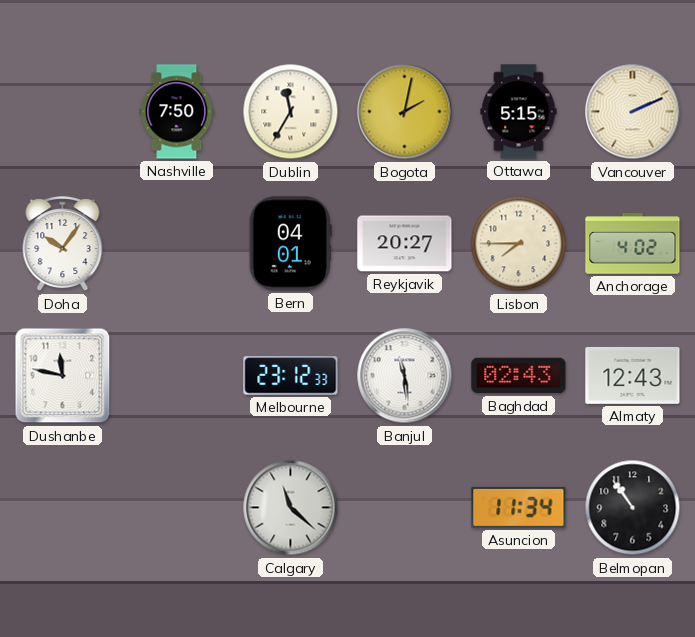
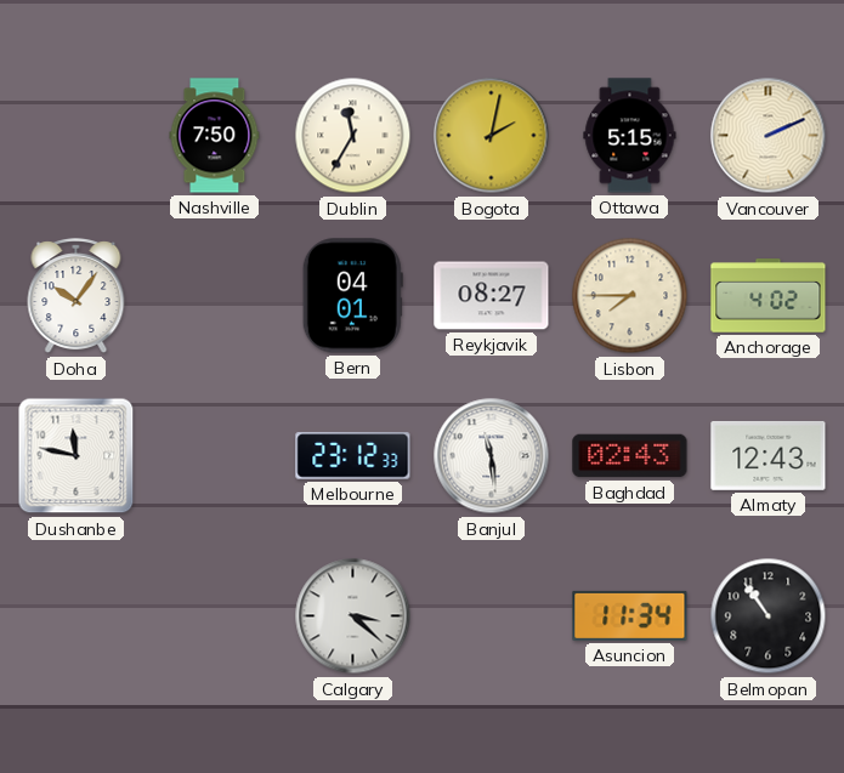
Reykjavik: 20:27 -> 08:27
Calgary: 11:22 -> 3:22
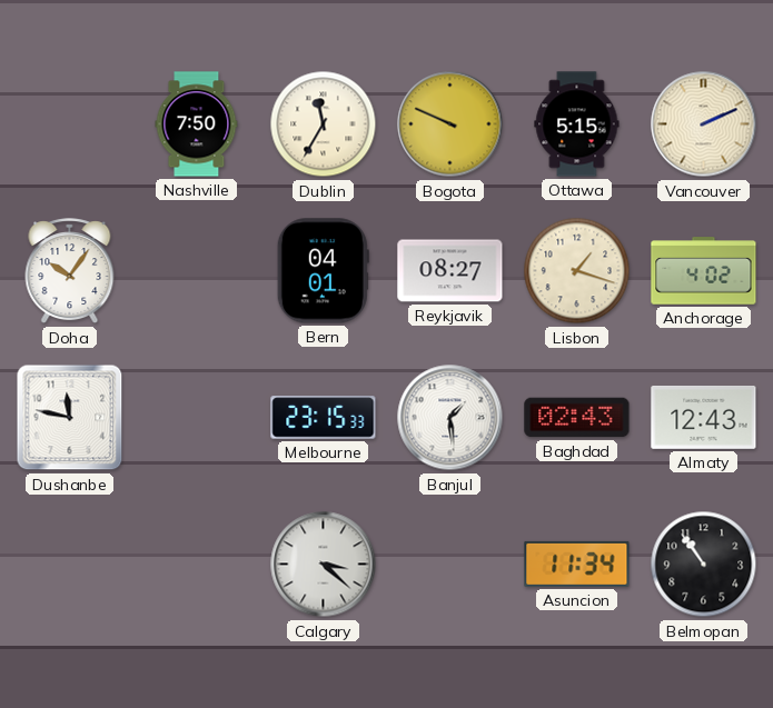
Bogota: 2:02 -> 9:49
Lisbon: 7:45 -> 1:18
Melbourne: 23:12 -> 23:15
Banjul: 11:29 -> 1:29
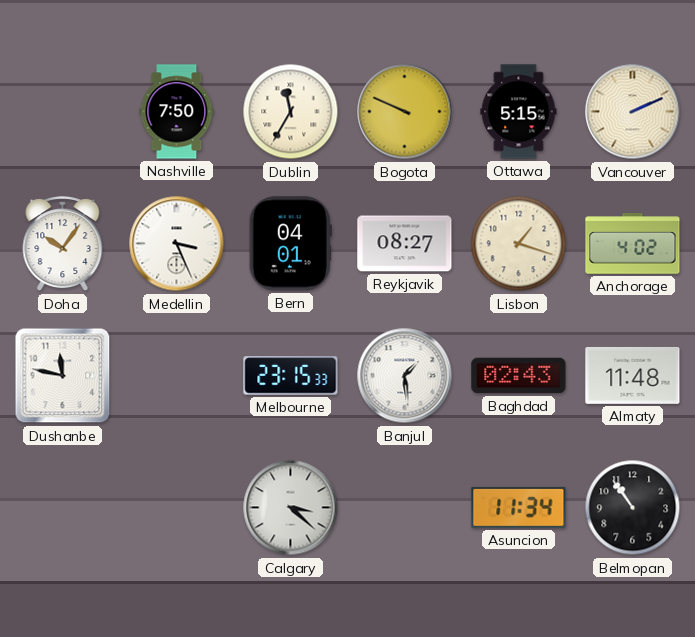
Medellin: none -> 3:26
Almaty: 12:43 -> 11:48
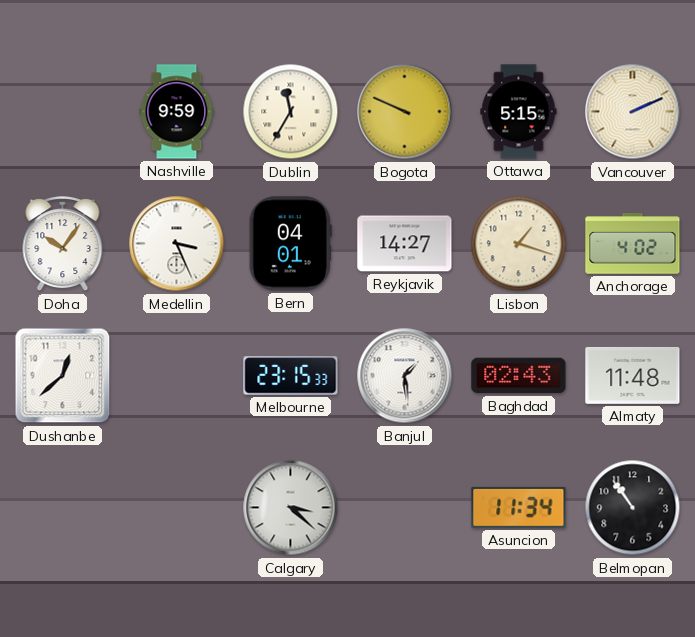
Nashville: 7:50 -> 9:59
Reykjavik: 08:27 -> 14:27
Dushanbe: 11:47 -> 12:38
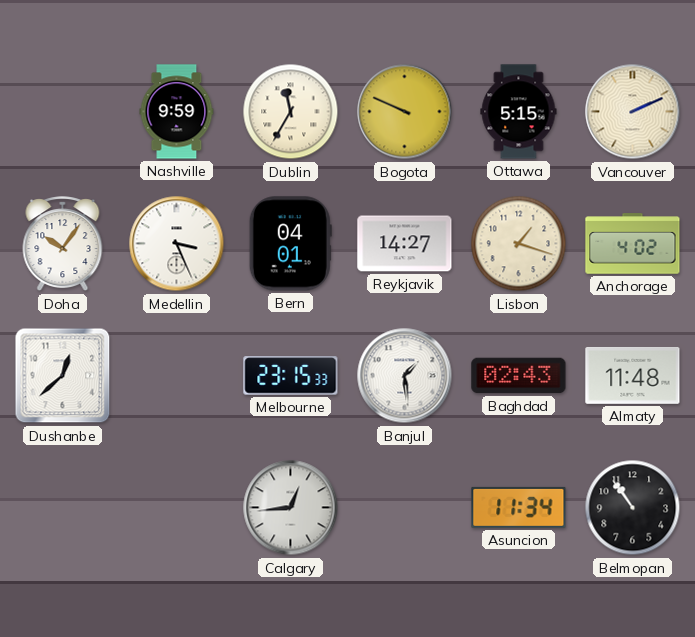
Calgary: 3:22 -> 12:44
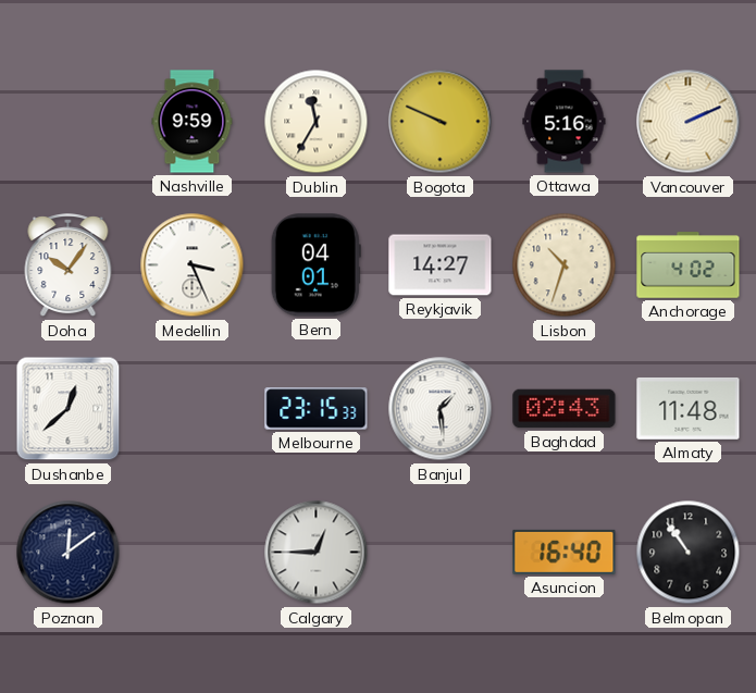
Ottawa: 5:15 -> 5:16
Lisbon: 1:18 -> 10:33
Poznan: none -> 12:09
Calgary: 12:44 -> 12:45
Asuncion: 11:34 -> 16:40
